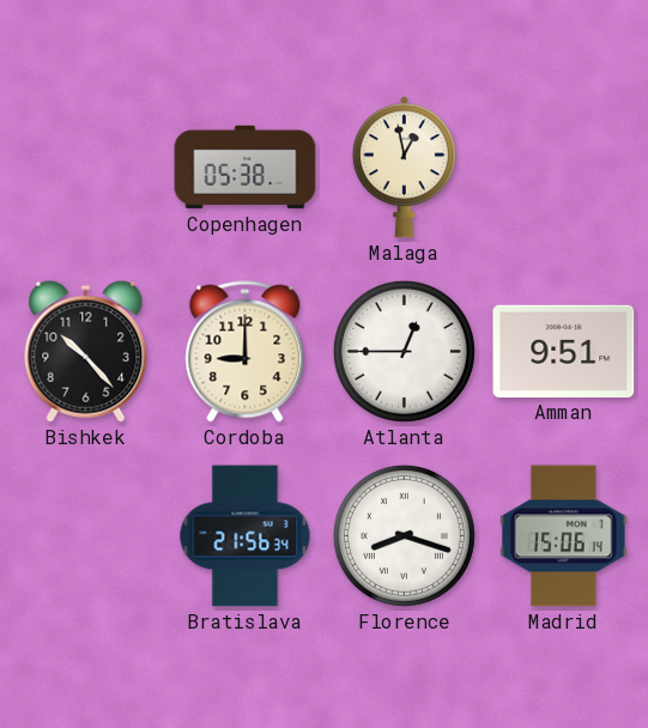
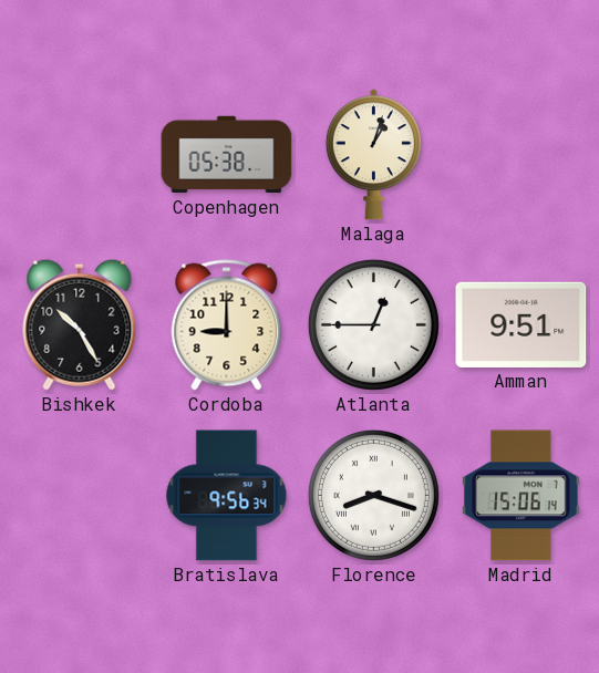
Malaga: 12:58 -> 1:03
Bishkek: 10:23 -> 10:25
Bratislava: 21:56 -> 9:56
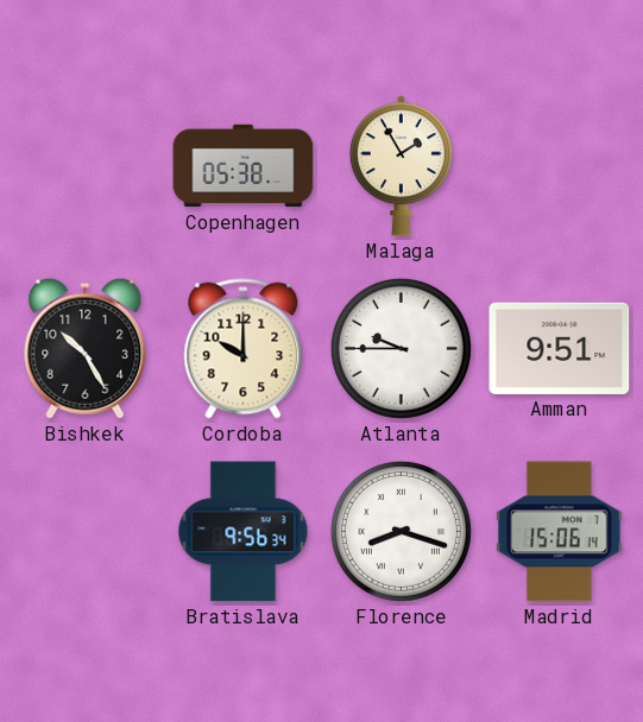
Malaga: 1:03 -> 1:55
Cordoba: 9:00 -> 10:00
Atlanta: 12:45 -> 9:45
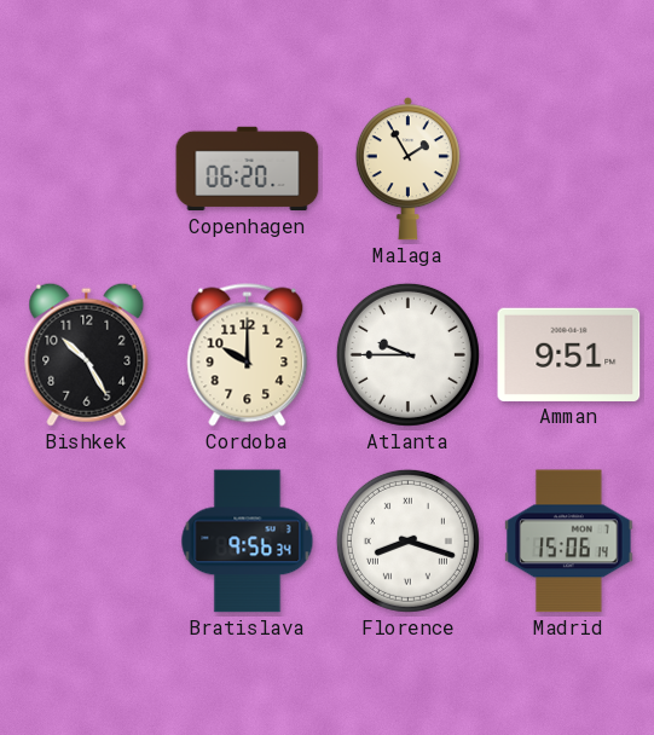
Copenhagen: 05:38 -> 06:20
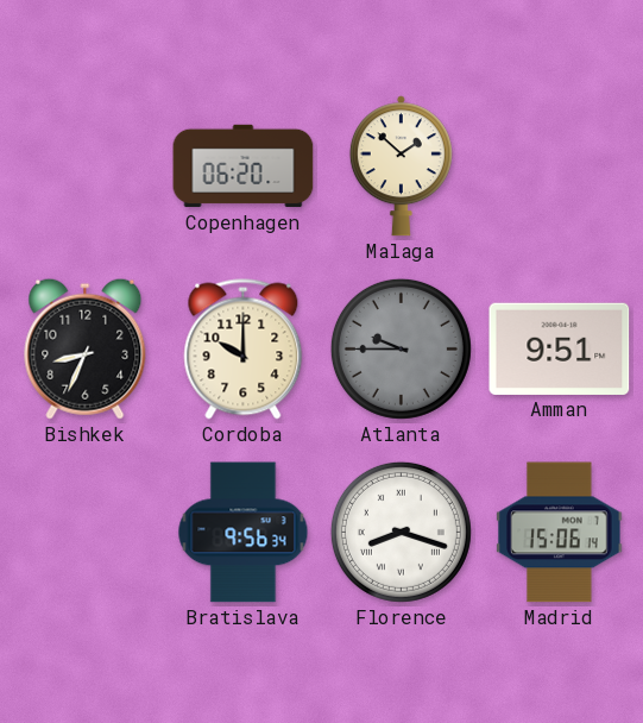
Malaga: 1:55 -> 1:52
Bishkek: 10:25 -> 8:34
Atlanta dial: white -> grey
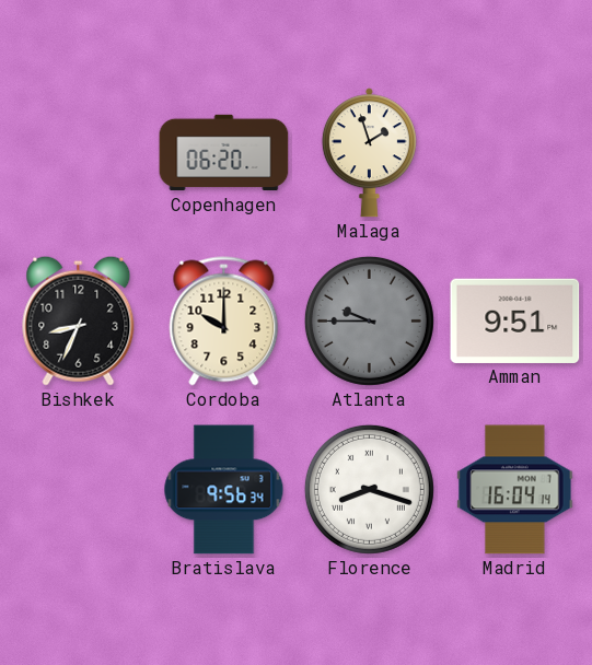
Malaga: 1:52 -> 1:57
Madrid: 15:06 -> 16:04
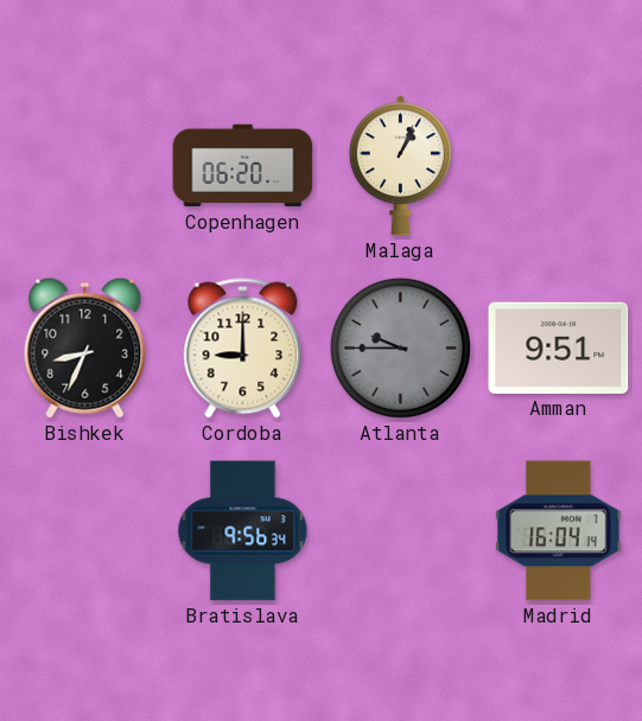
Malaga: 1:57 -> 1:04
Cordoba: 10:00 -> 9:00
Florence: 8:18 -> none
